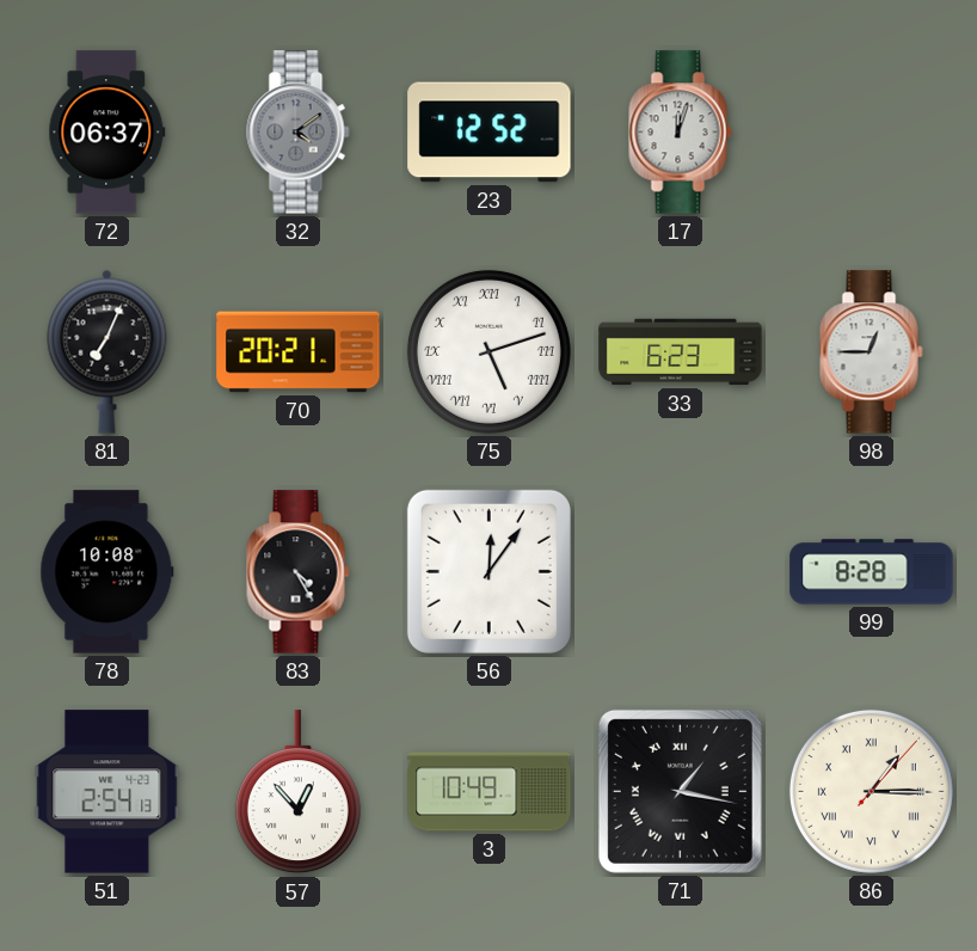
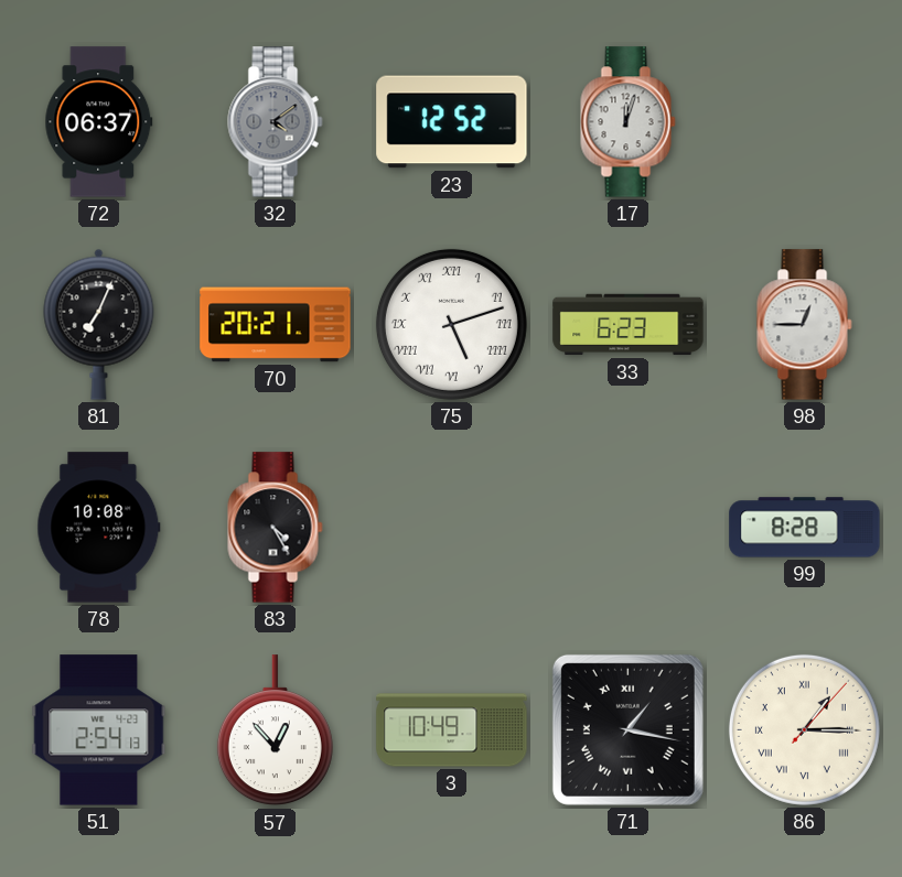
56: 12:06 -> none
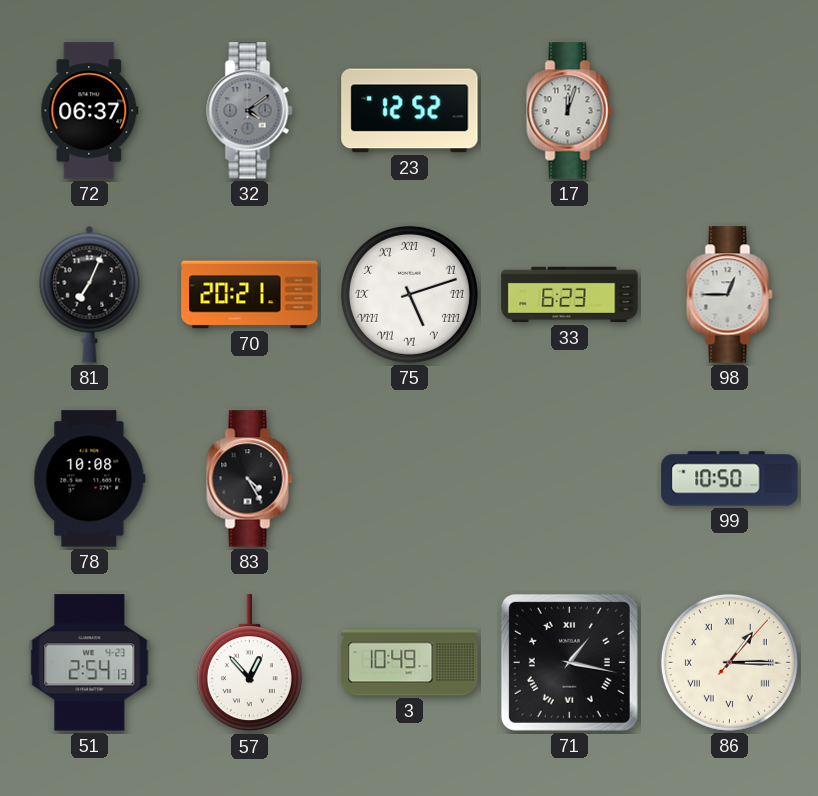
99: 8:28 -> 10:50
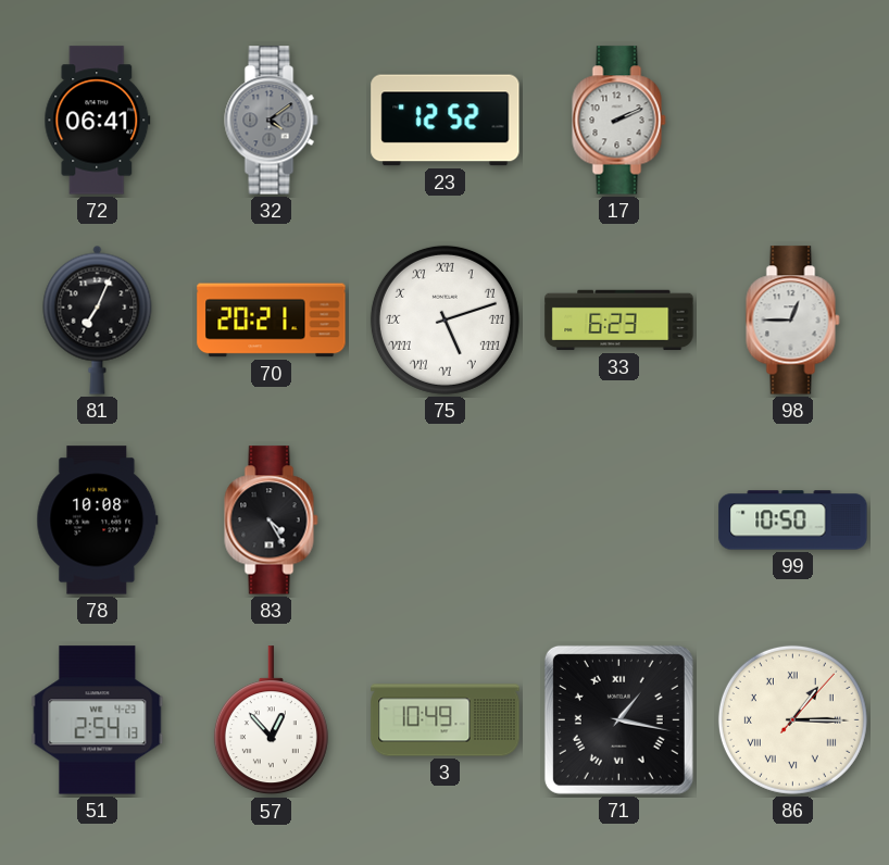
72: 06:37 -> 06:41
17: 12:03 -> 2:11
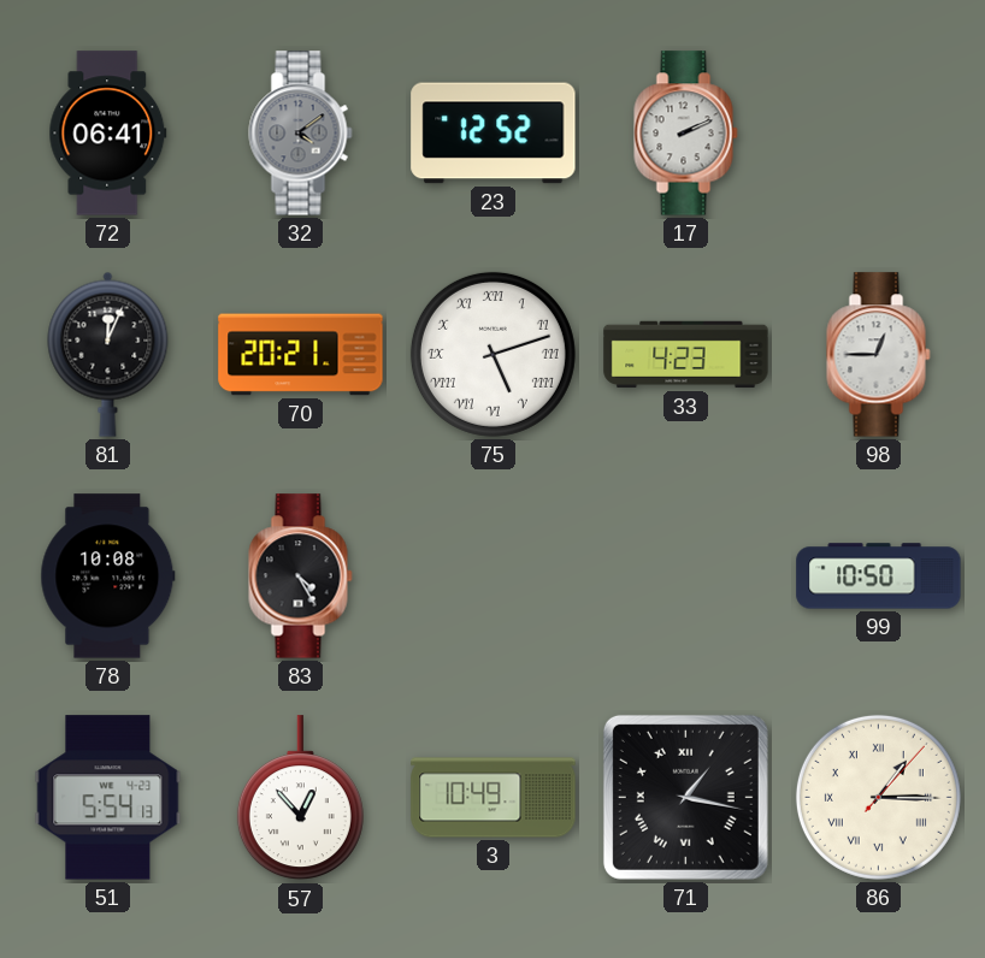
81: 7:04 -> 12:04
33: 6:23 -> 4:23
51: 2:54 -> 5:54
